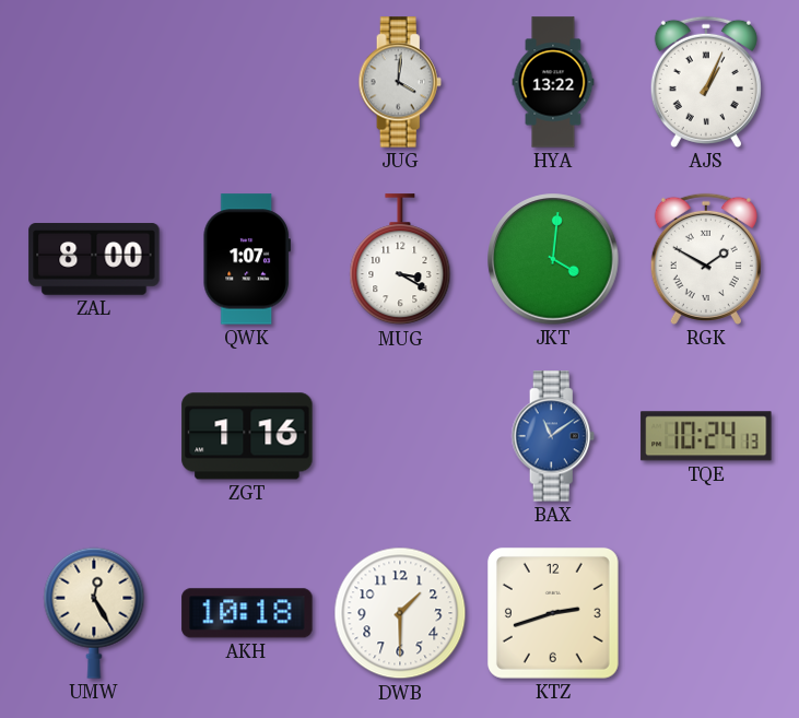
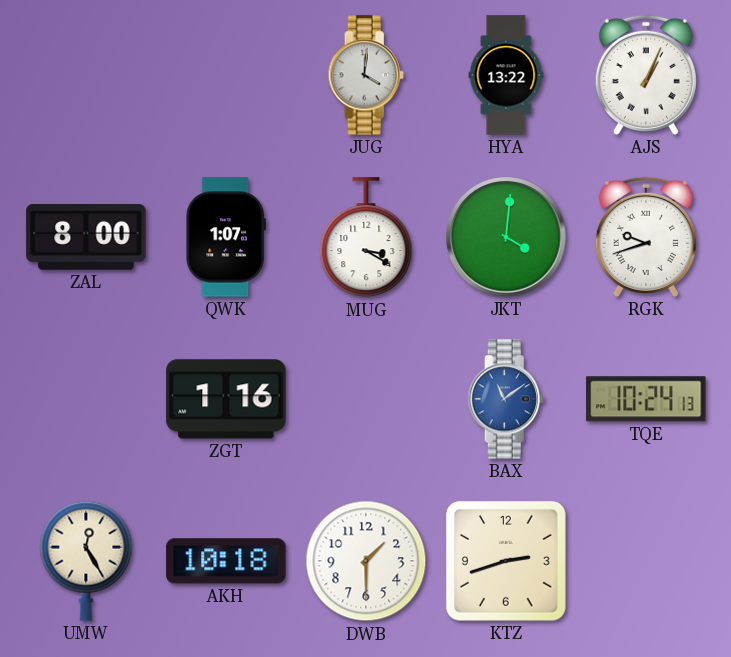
RGK: 1:50 -> 9:42
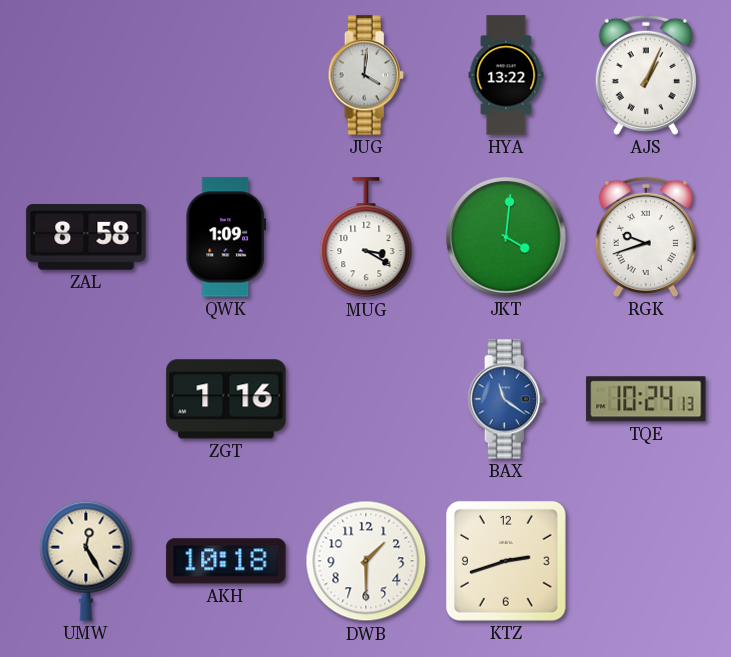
ZAL: 8:00 -> 8:58
QWK: 1:07 -> 1:09
BAX: 11:09 -> 11:21
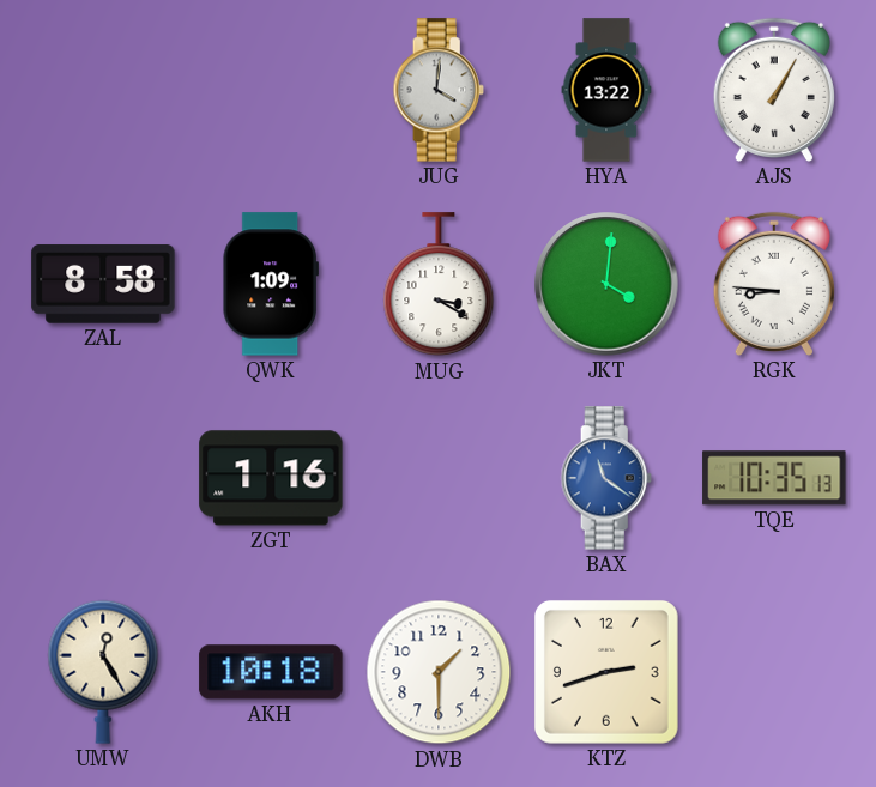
AJS: 1:04 -> 1:05
RGK: 9:42 -> 8:46
TQE: 10:24 -> 10:35
